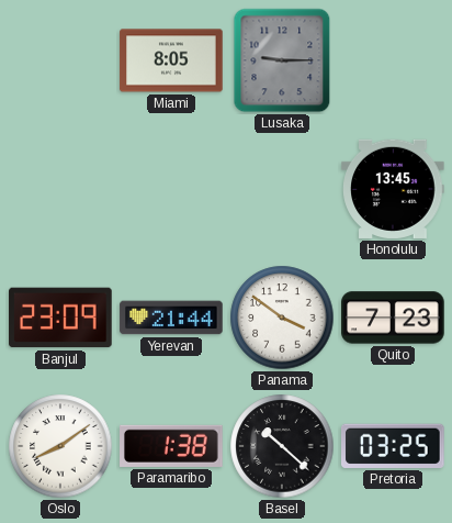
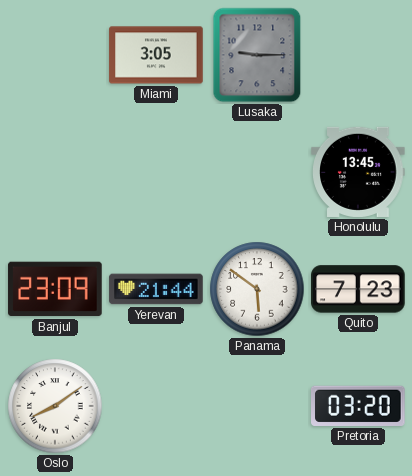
Miami: 8:05 -> 3:05
Panama: 3:51 -> 5:51
Paramaribo: 1:38 -> none
Basel: 10:22 -> none
Pretoria: 03:25 -> 03:20
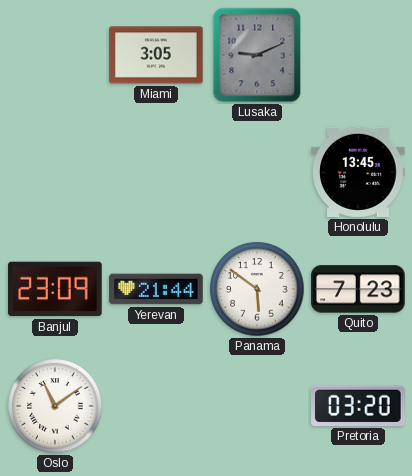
Lusaka: 9:15 -> 9:11
Oslo: 8:09 -> 11:09
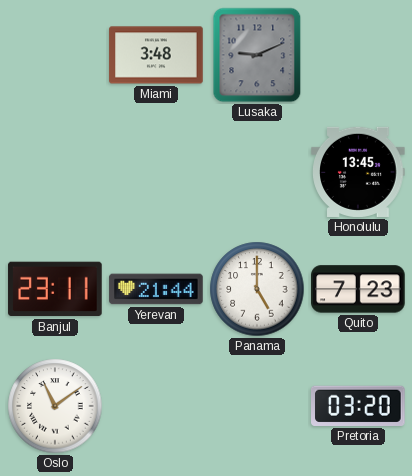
Miami: 3:05 -> 3:48
Banjul: 23:09 -> 23:11
Panama: 5:51 -> 5:00
